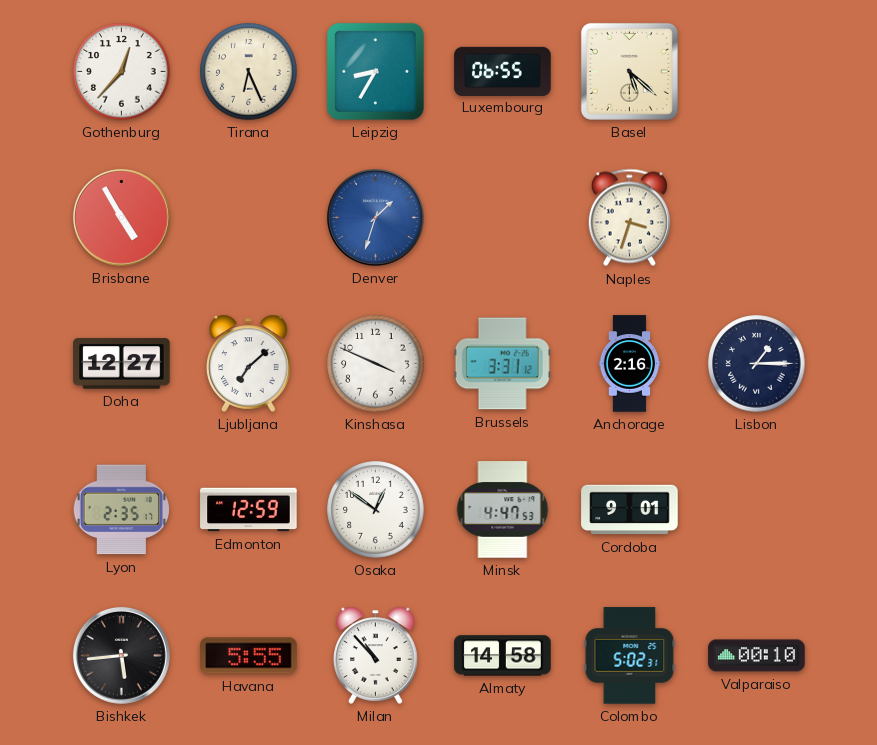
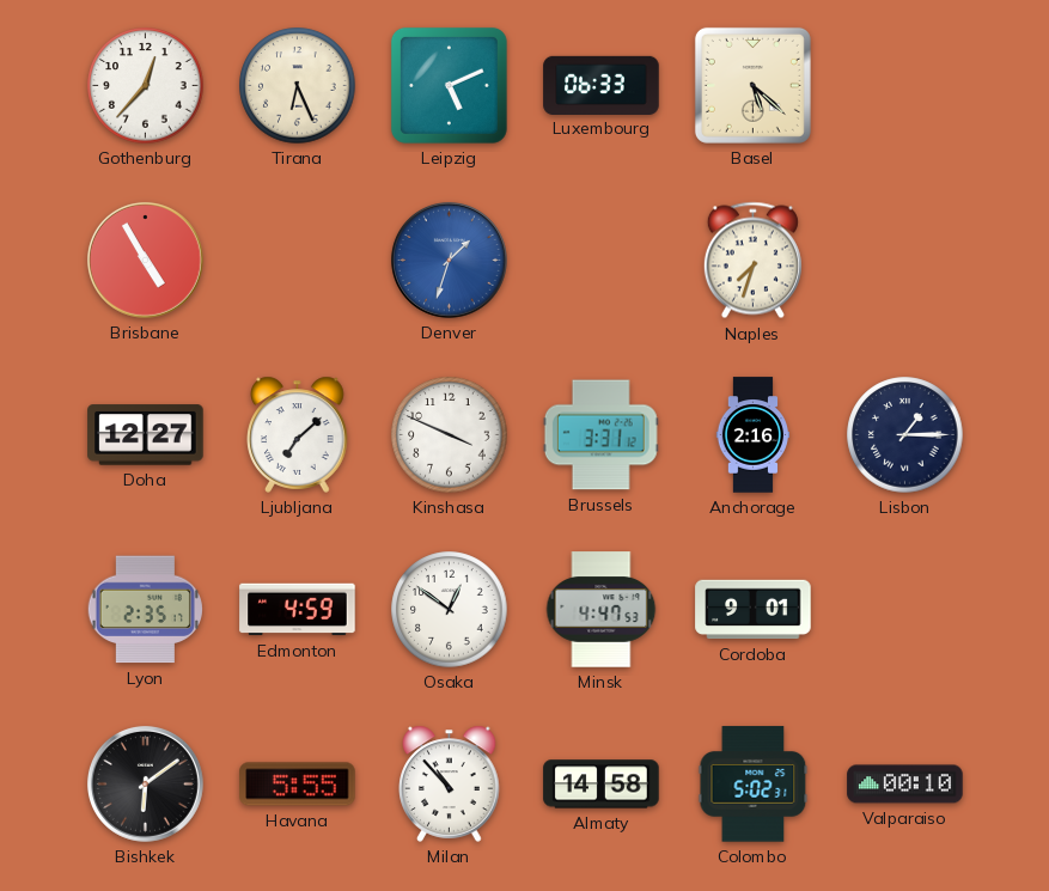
Leipzig: 8:35 -> 5:11
Luxembourg: 06:55 -> 06:33
Naples: 3:33 -> 7:33
Edmonton: 12:59 -> 4:59
Bishkek: 5:44 -> 6:09
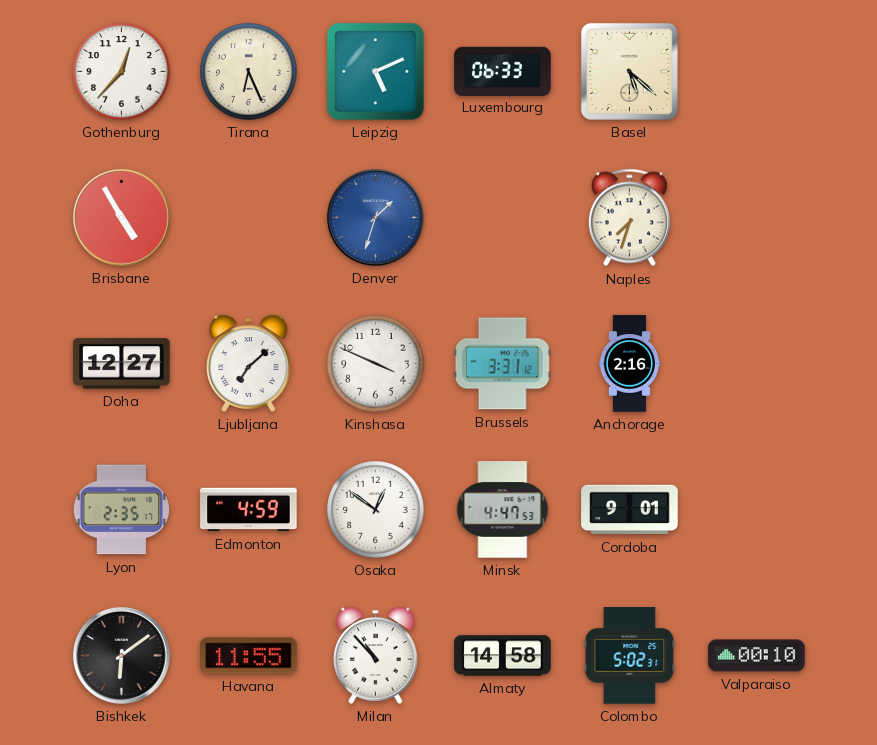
Lisbon: 1:15 -> none
Havana: 5:55 -> 11:55
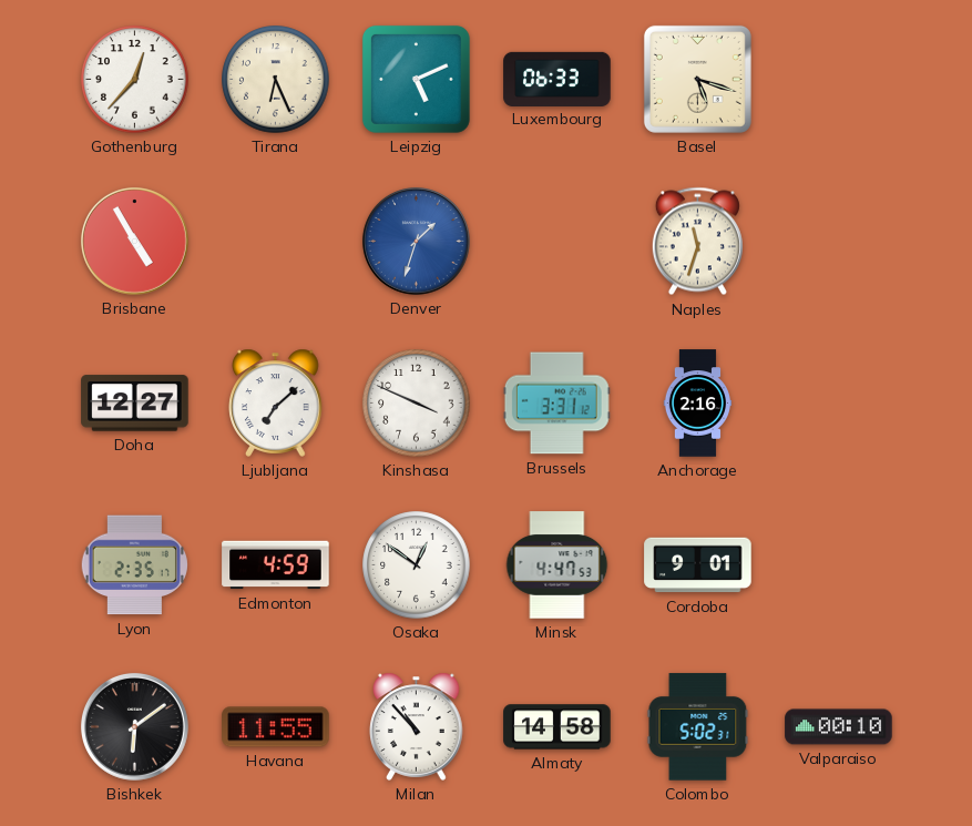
Basel: 5:22 -> 5:18
Naples: 7:33 -> 11:33
